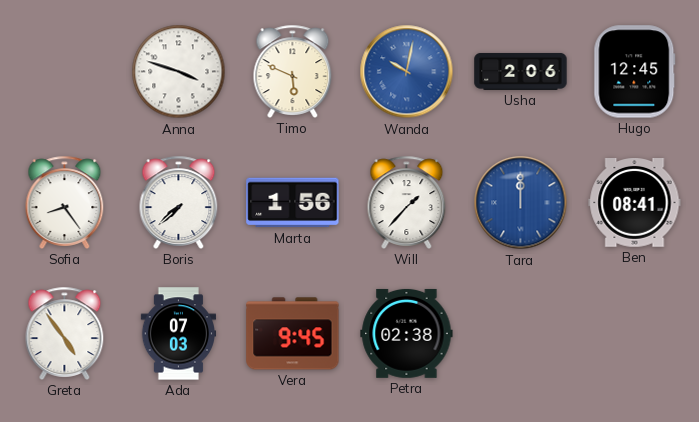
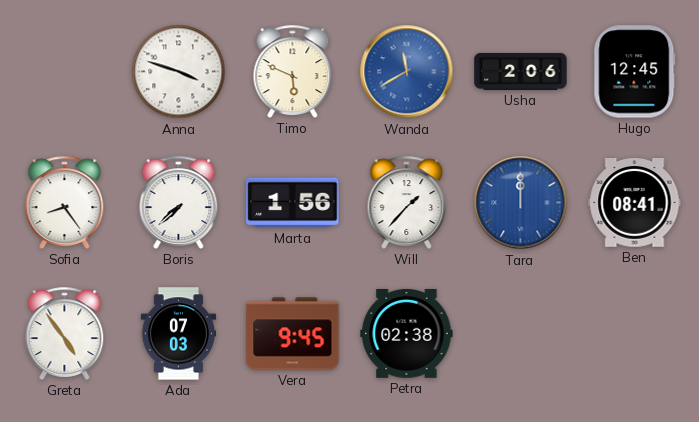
Wanda: 10:02 -> 11:40
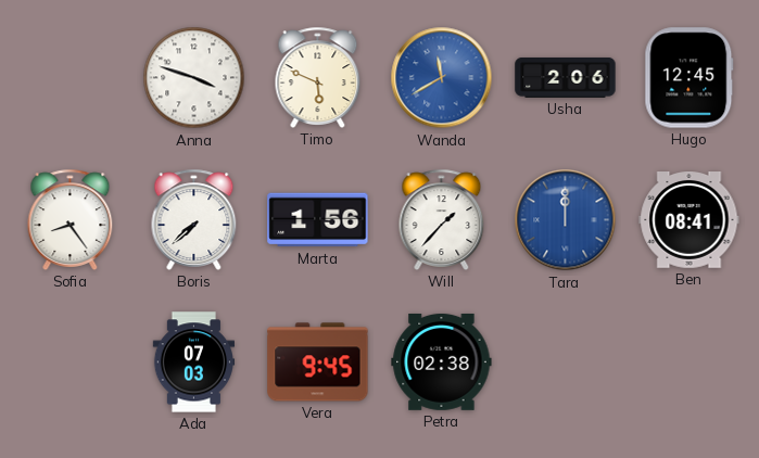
Greta: 4:54 -> none
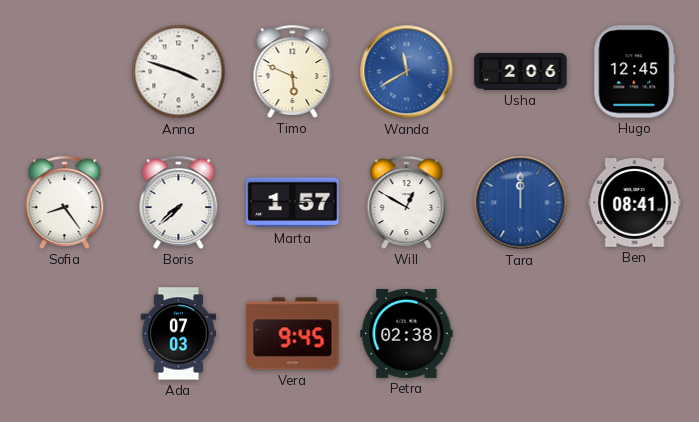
Marta: 1:56 -> 1:57
Will: 1:37 -> 12:50
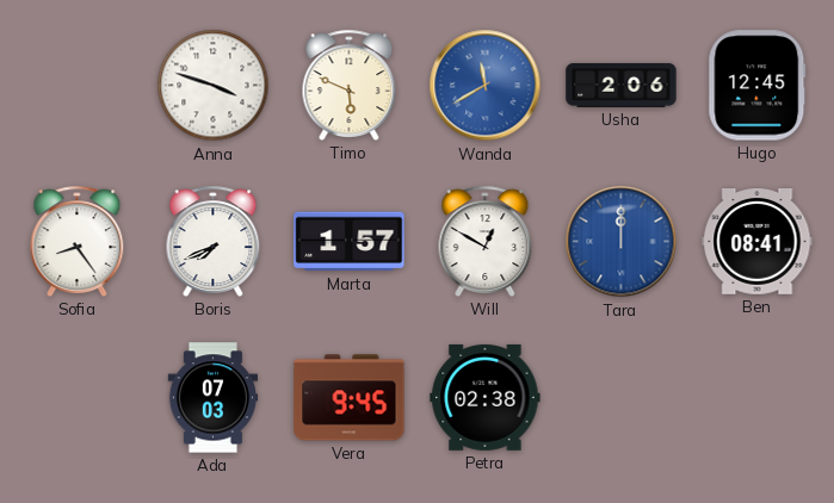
Boris: 7:38 -> 7:41
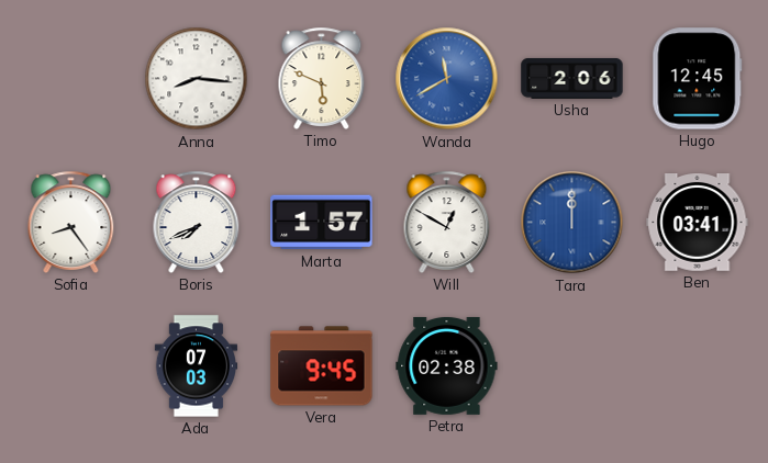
Anna: 3:48 -> 8:16
Ben: 08:41 -> 03:41
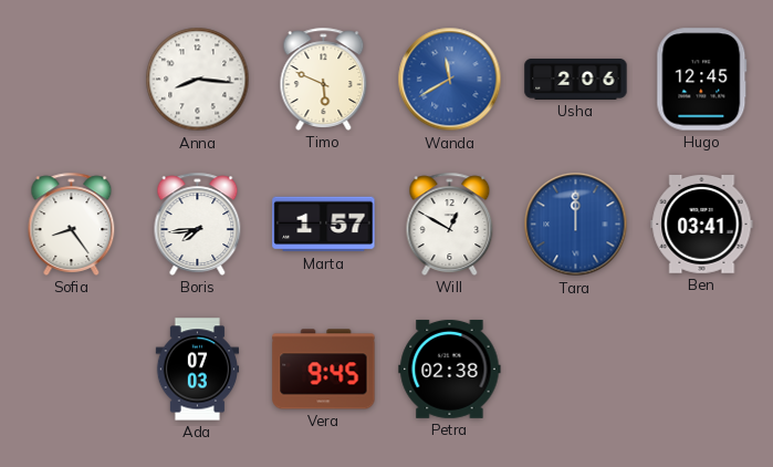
Boris: 7:41 -> 7:44
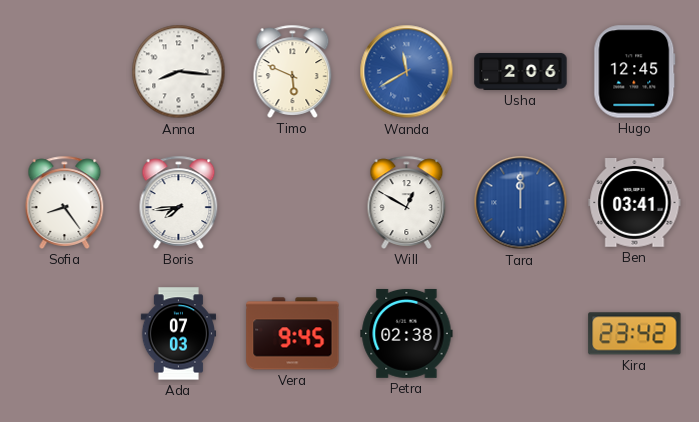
Marta: 1:57 -> none
Kira: none -> 23:42
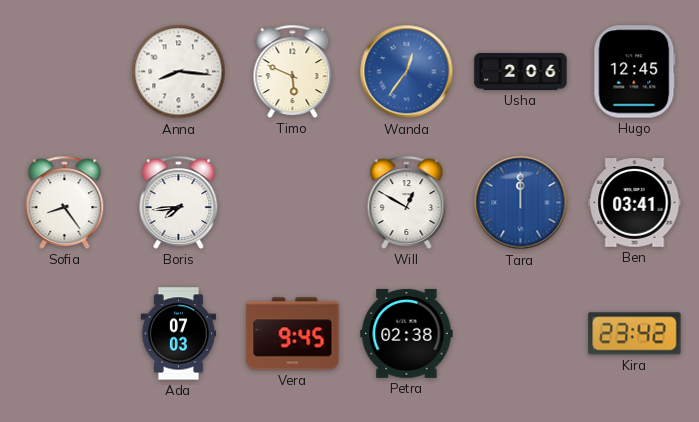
Wanda: 11:40 -> 12:36
